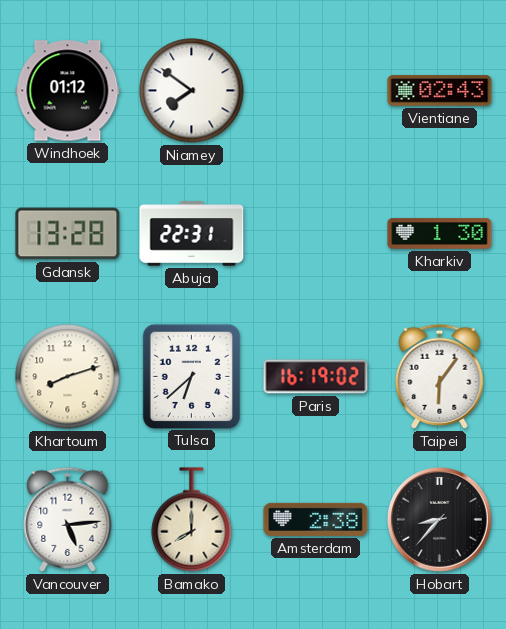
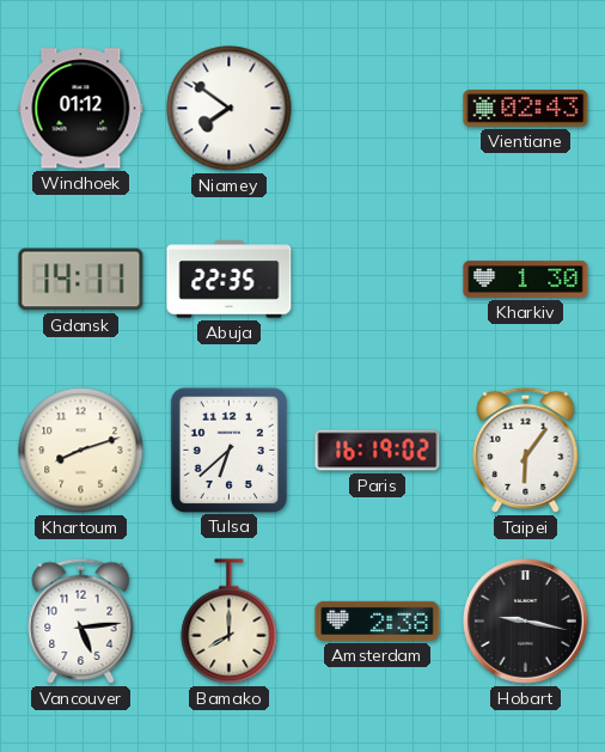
Gdansk: 13:28 -> 14:11
Abuja: 22:31 -> 22:35
Hobart: 8:37 -> 9:17
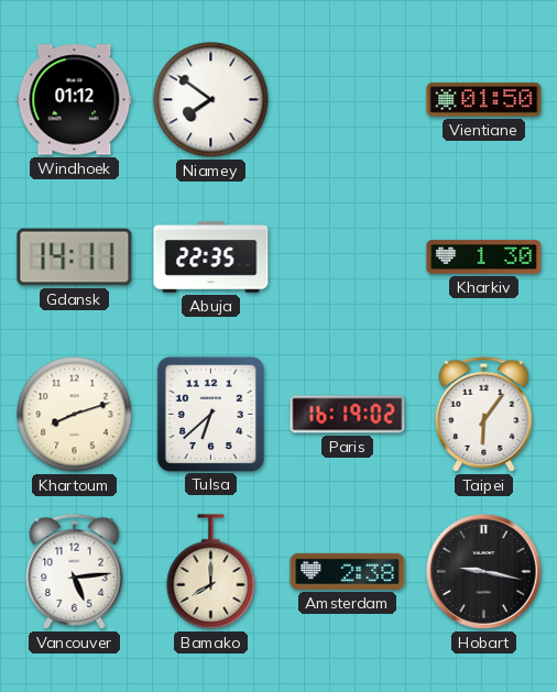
Vientiane: 02:43 -> 01:50
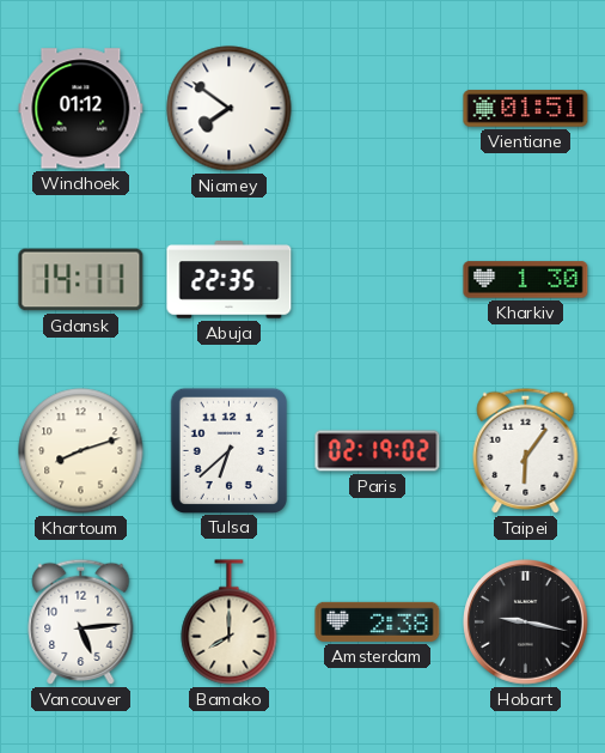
Vientiane: 01:50 -> 01:51
Paris: 16:19 -> 02:19
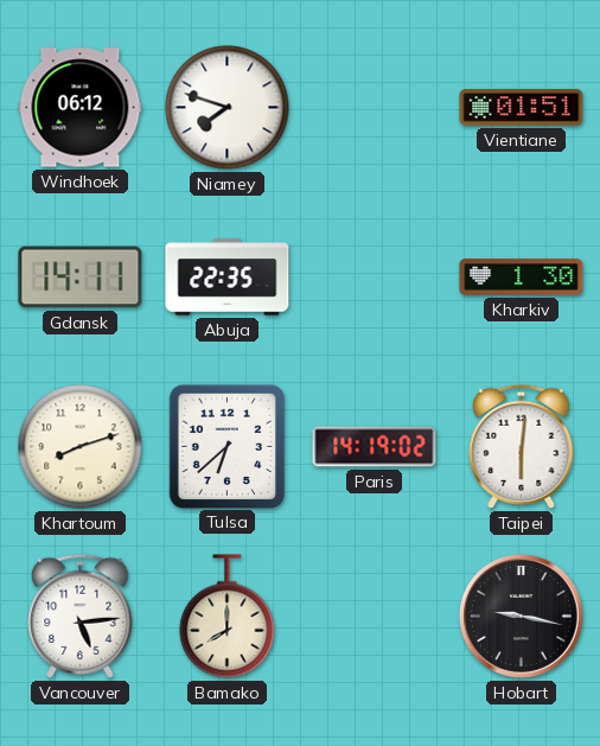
Windhoek: 01:12 -> 06:12
Niamey: 7:51 -> 7:48
Paris: 02:19 -> 14:19
Taipei: 6:06 -> 6:01
Amsterdam: 2:38 -> none
